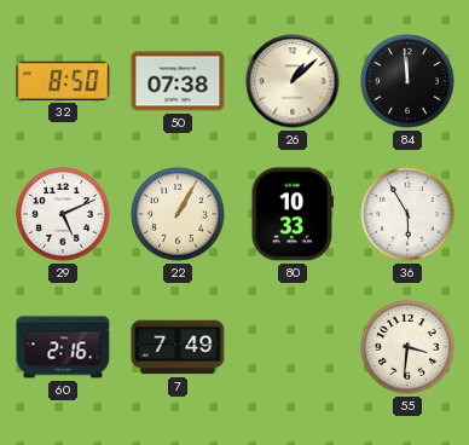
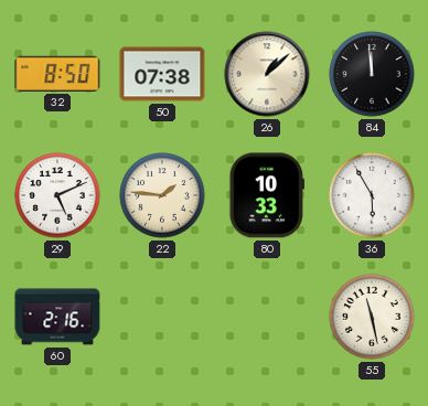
22: 1:05 -> 1:46
7: 7:49 -> none
55: 3:31 -> 11:28
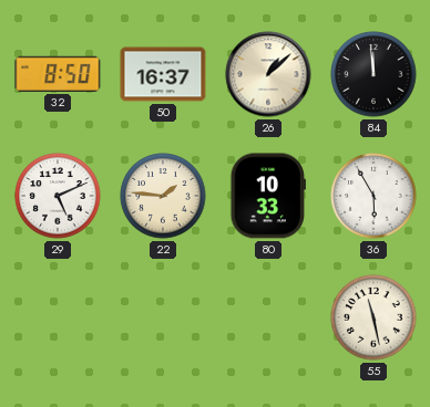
50: 07:38 -> 16:37
60: 2:16 -> none
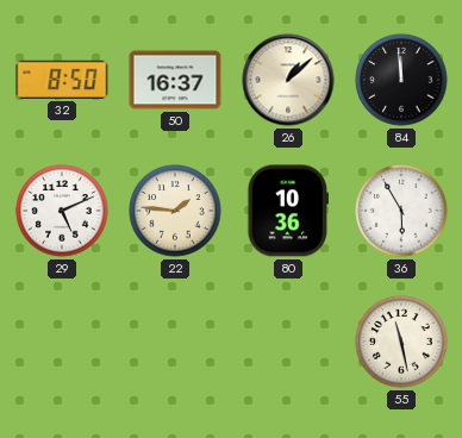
80: 10:33 -> 10:36
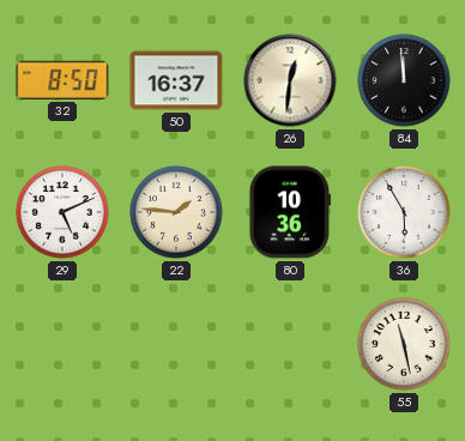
26: 1:08 -> 12:31
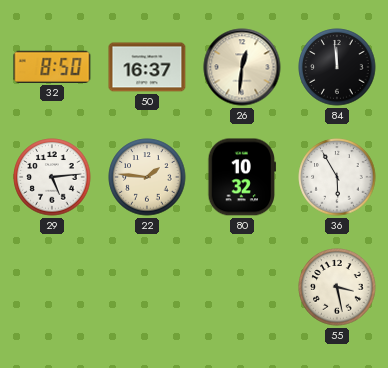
29: 5:11 -> 5:14
80: 10:36 -> 10:32
55: 11:28 -> 3:28
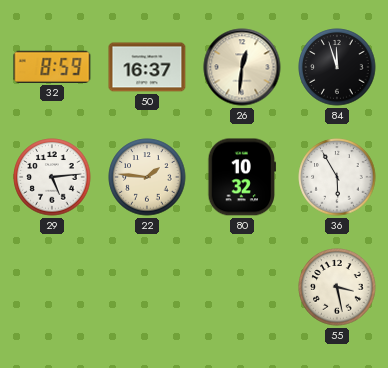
32: 8:50 -> 8:59
84: 11:59 -> 11:57
